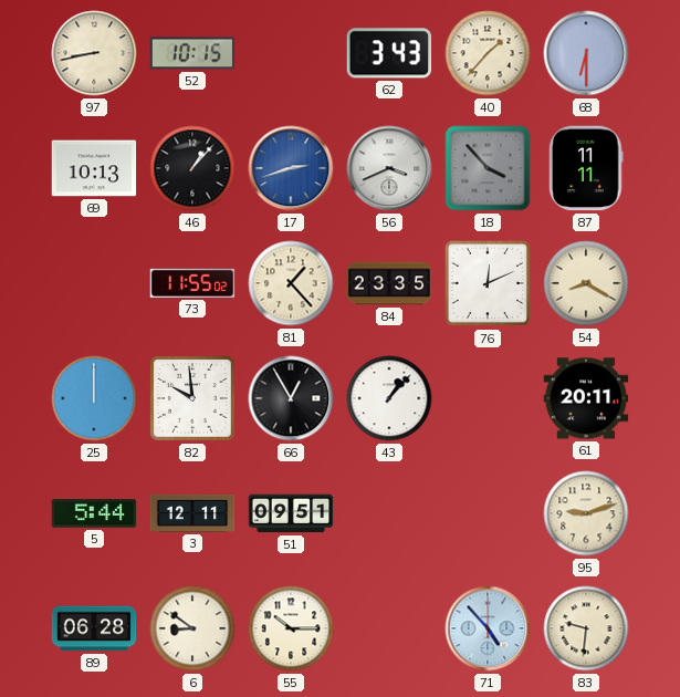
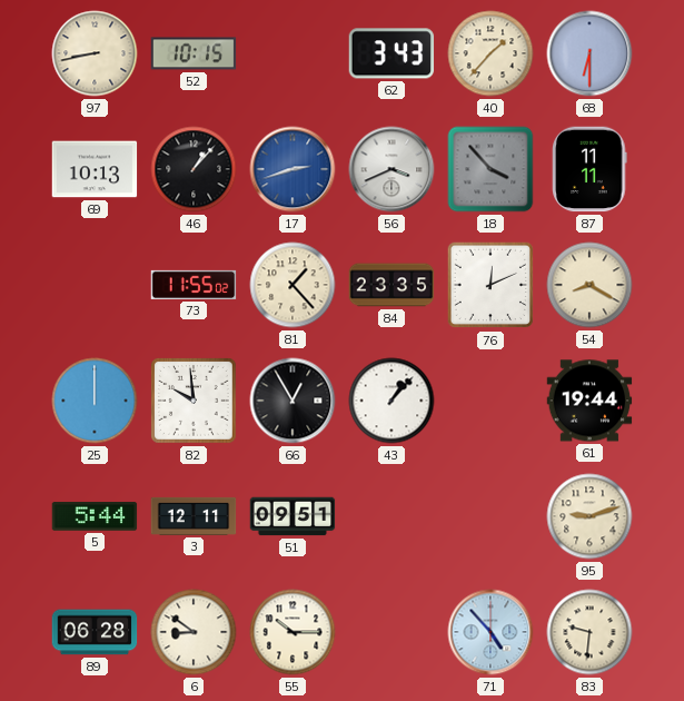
61: 20:11 -> 19:44
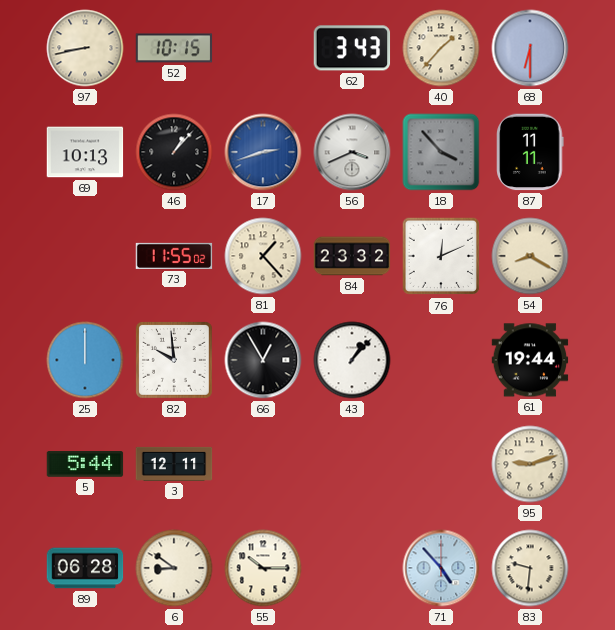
84: 23:35 -> 23:32
51: 09:51 -> none
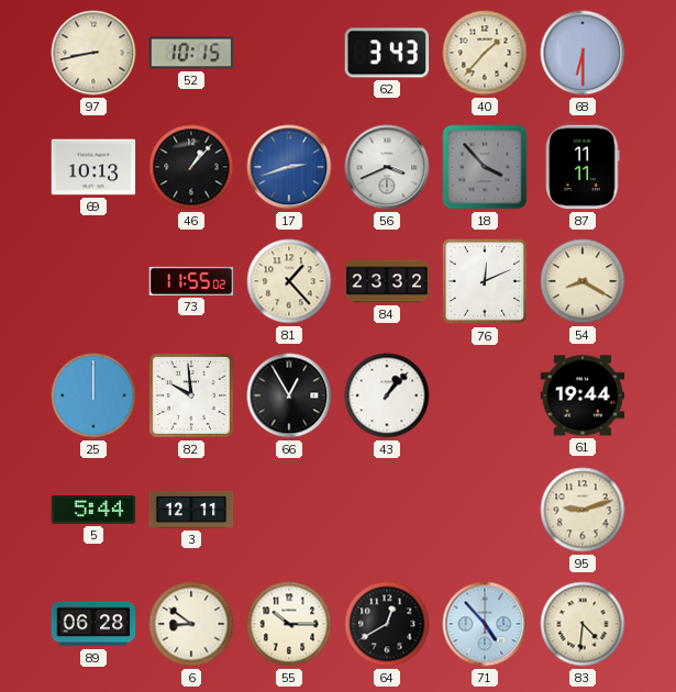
64: none -> 12:40
83: 9:31 -> 4:31
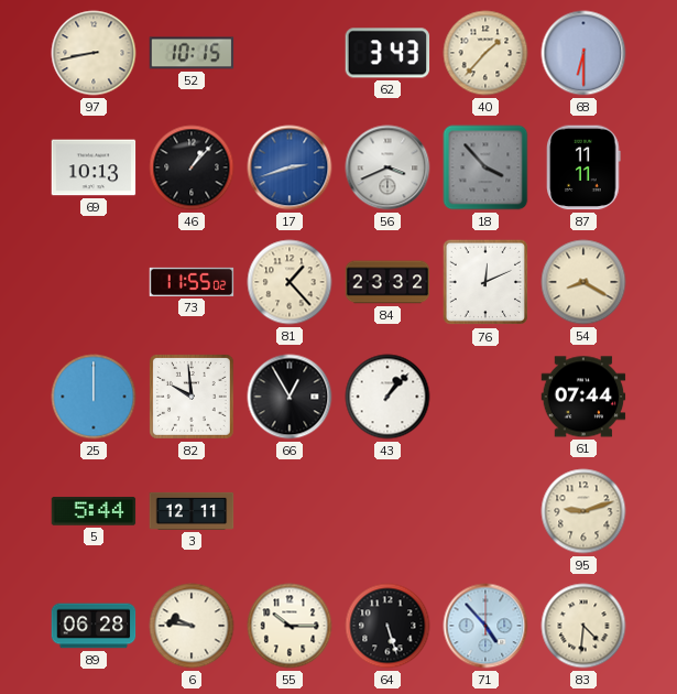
61: 19:44 -> 07:44
6: 8:51 -> 9:46
64: 12:40 -> 5:27
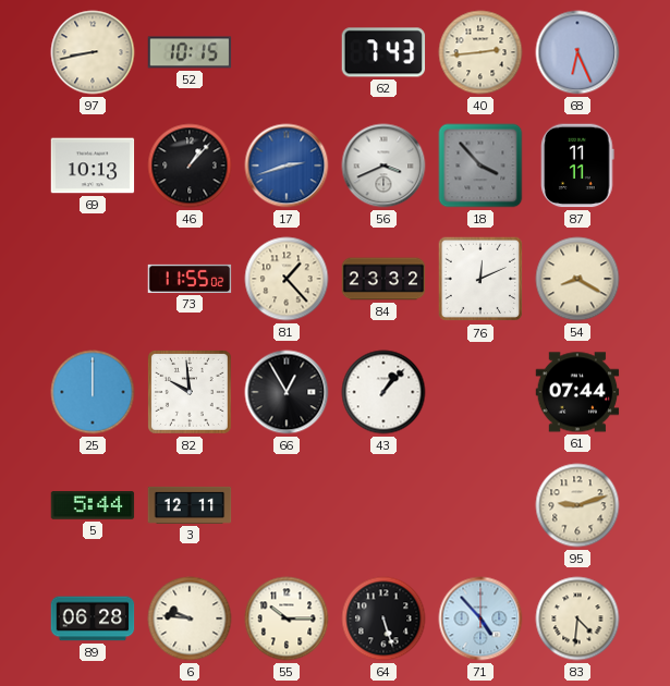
62: 3:43 -> 7:43
40: 1:37 -> 2:44
68: 6:30 -> 6:26
